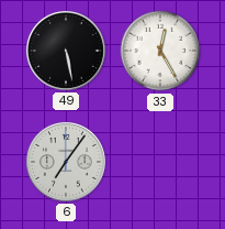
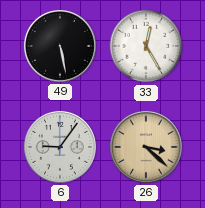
6: 7:06 -> 9:06
26: none -> 3:22
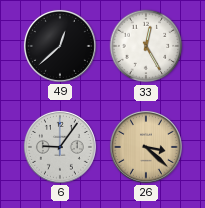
49: 5:28 -> 12:38
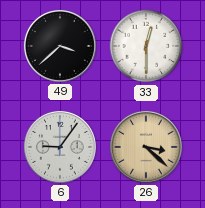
49: 12:38 -> 3:38
33: 12:25 -> 12:30
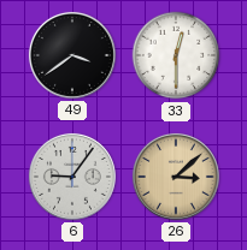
49: 3:38 -> 3:39
26: 3:22 -> 3:08
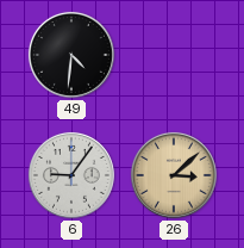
49: 3:39 -> 4:31
33: 12:30 -> none
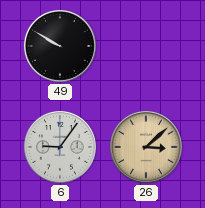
49: 4:31 -> 9:50
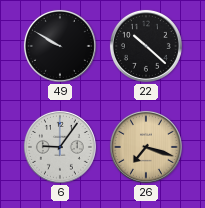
22: none -> 10:22
26: 3:08 -> 7:18
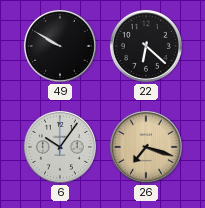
22: 10:22 -> 6:22
6: 9:06 -> 10:06
